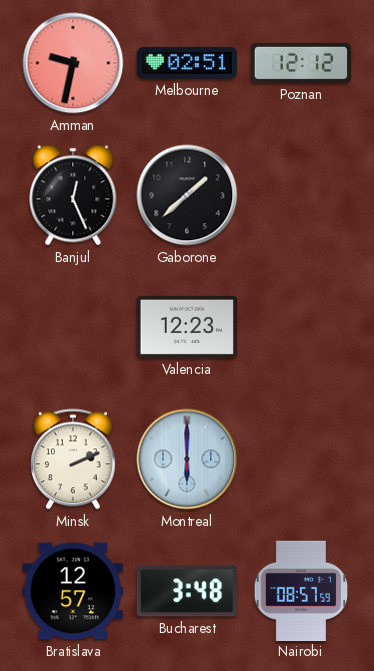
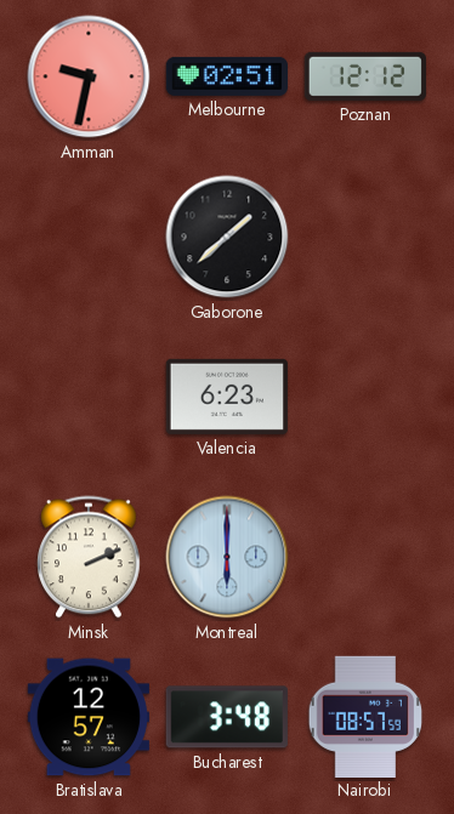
Banjul: 12:26 -> none
Valencia: 12:23 -> 6:23
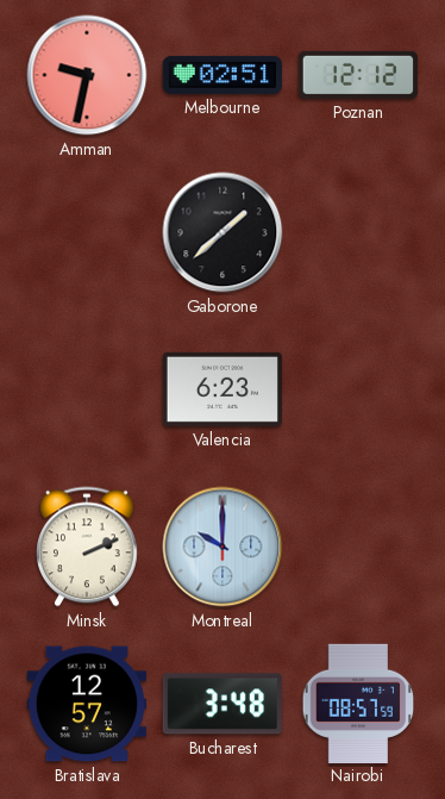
Montreal: 6:00 -> 10:00
